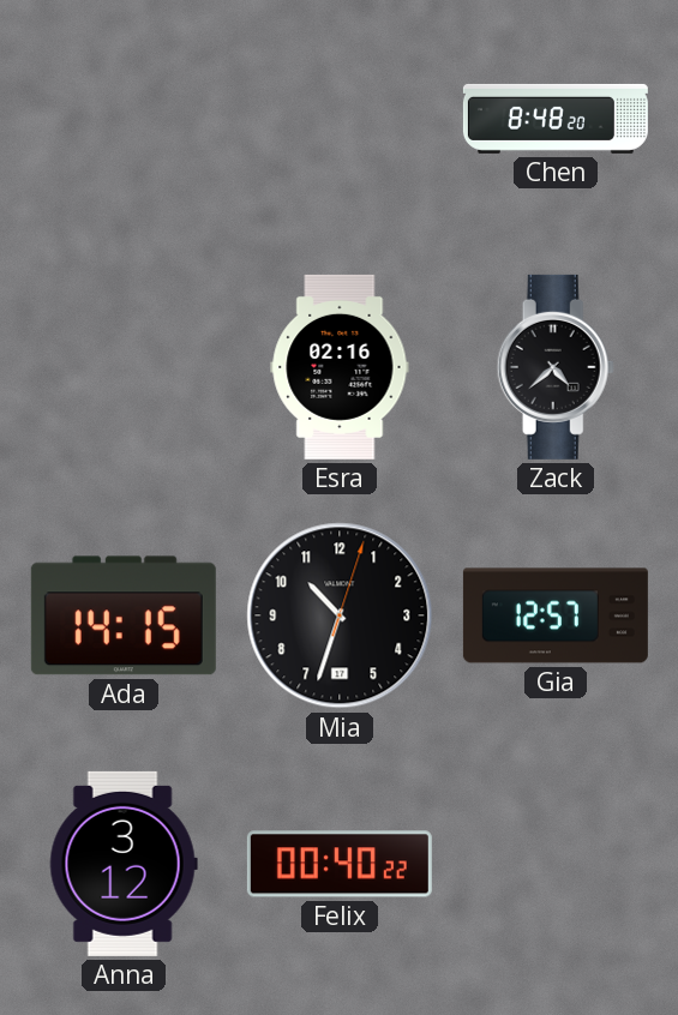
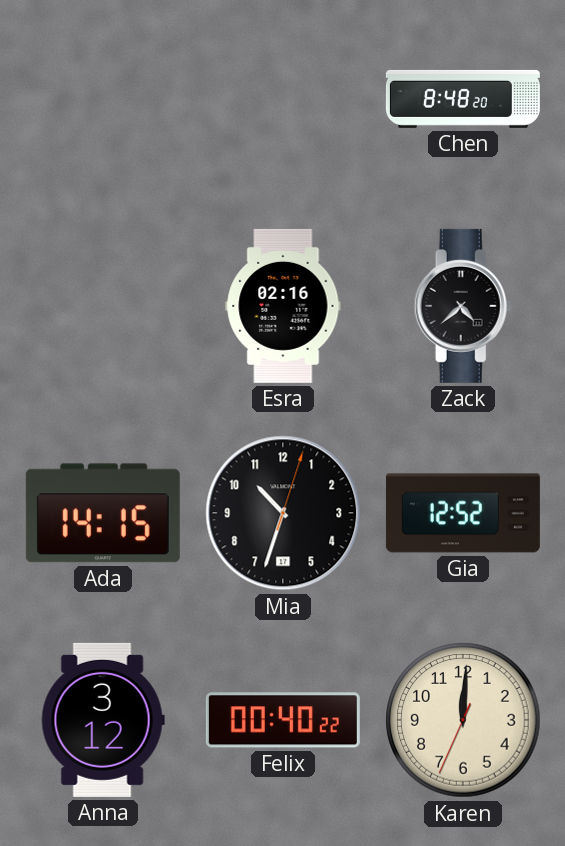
Gia: 12:57 -> 12:52
Karen: none -> 12:00
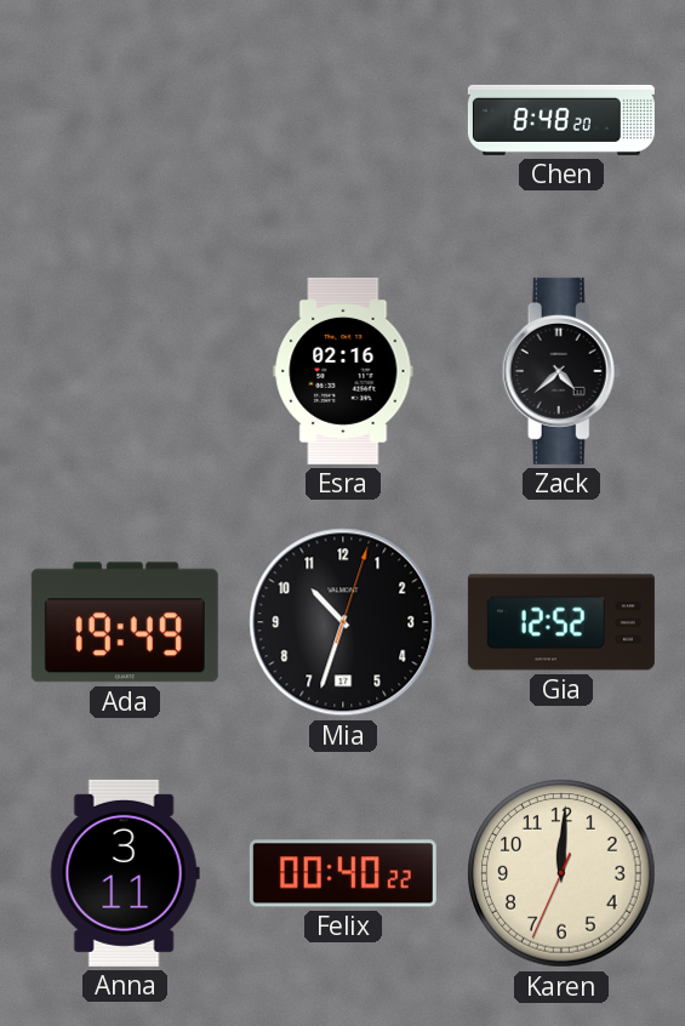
Ada: 14:15 -> 19:49
Anna: 3:12 -> 3:11
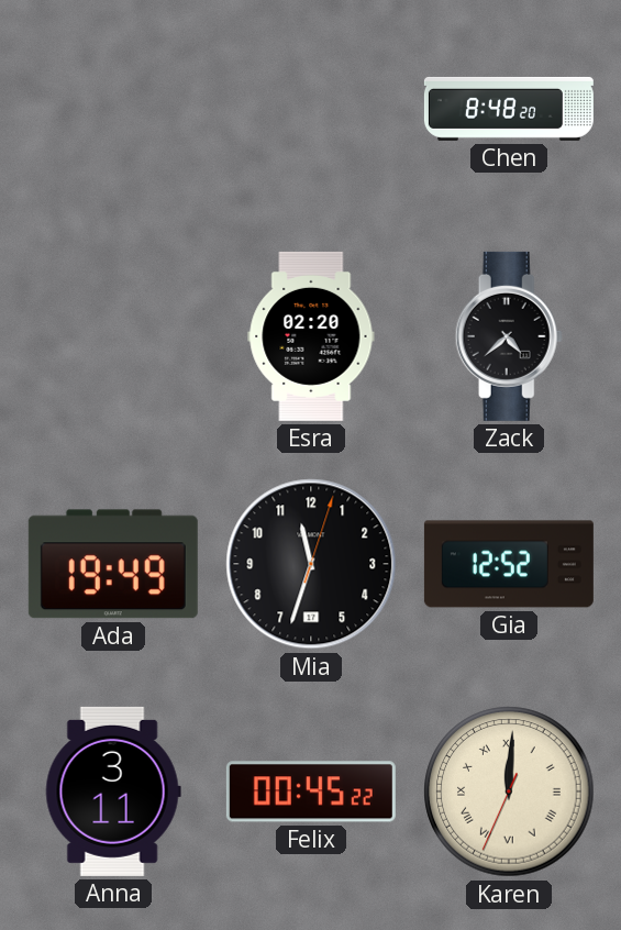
Esra: 02:16 -> 02:20
Mia: 10:33 -> 11:33
Felix: 00:40 -> 00:45
Karen numerals: Arabic -> Roman
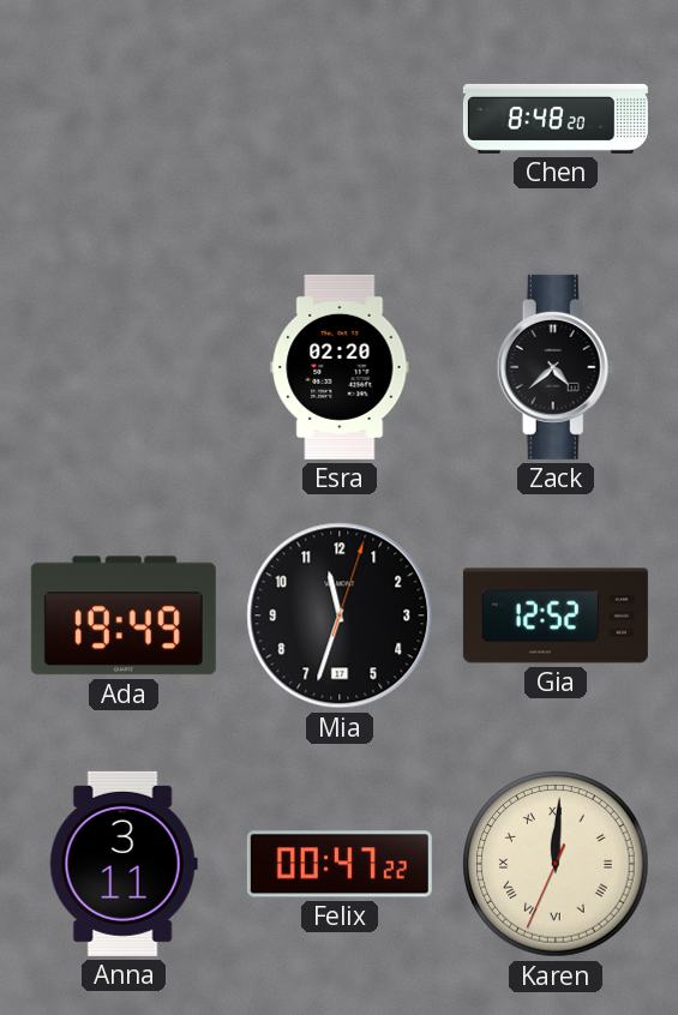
Felix: 00:45 -> 00:47
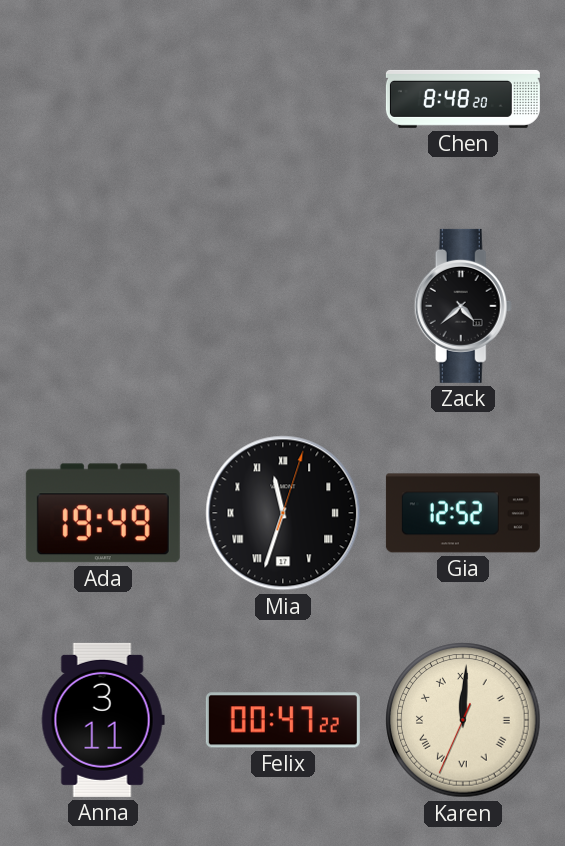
Esra: 02:20 -> none
Mia numerals: Arabic -> Roman
